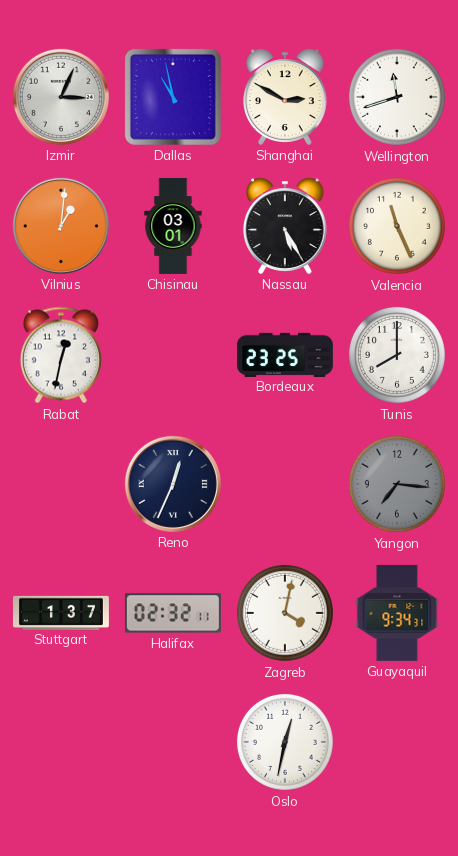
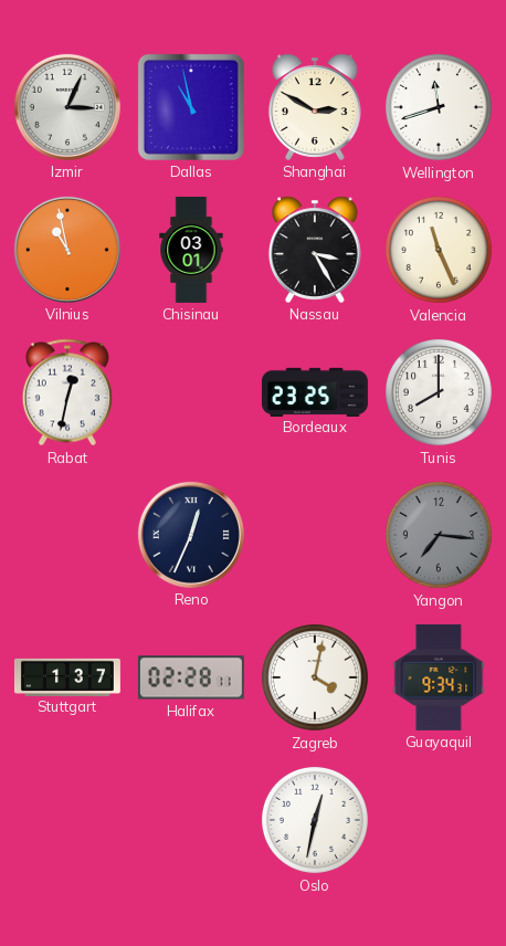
Vilnius: 1:01 -> 10:58
Nassau: 5:25 -> 3:25
Halifax: 02:32 -> 02:28
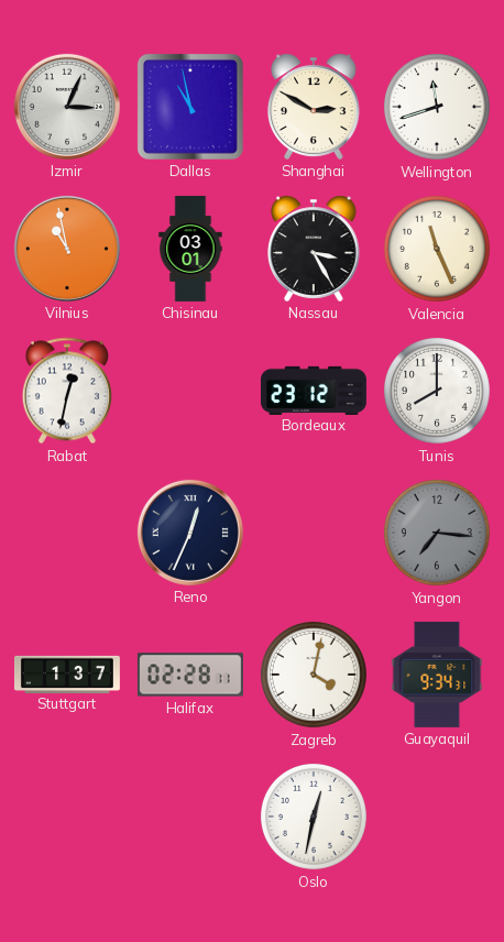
Bordeaux: 23:25 -> 23:12
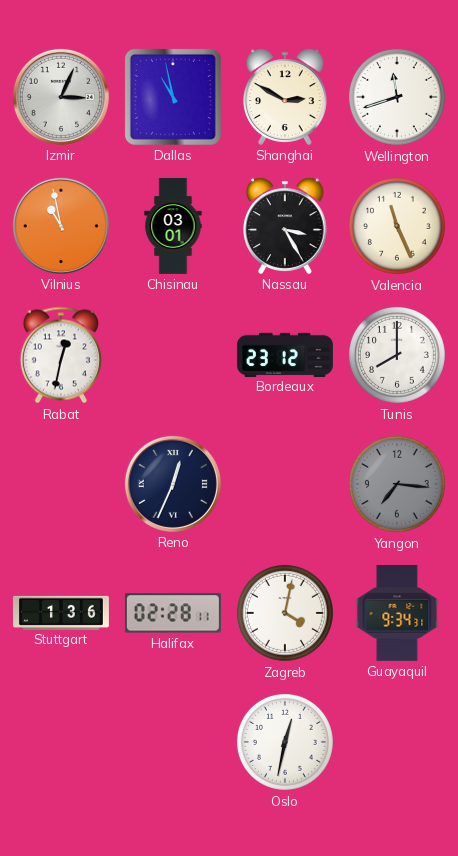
Stuttgart: 1:37 -> 1:36
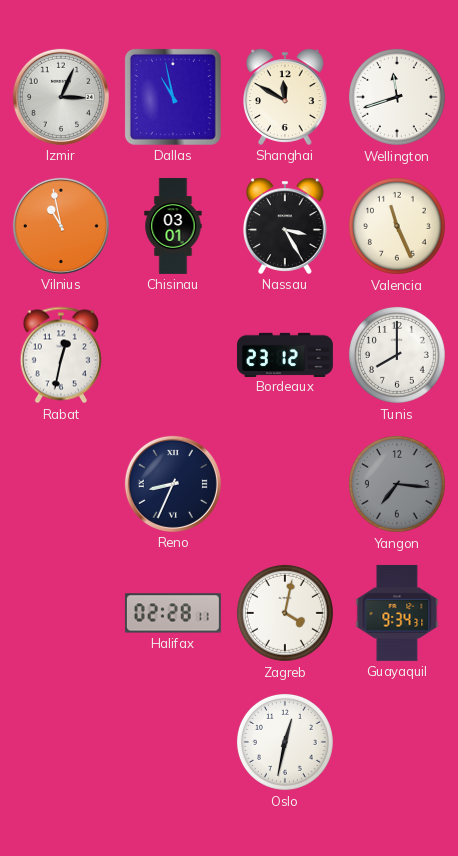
Shanghai: 2:50 -> 11:50
Reno: 12:34 -> 8:34
Stuttgart: 1:36 -> none
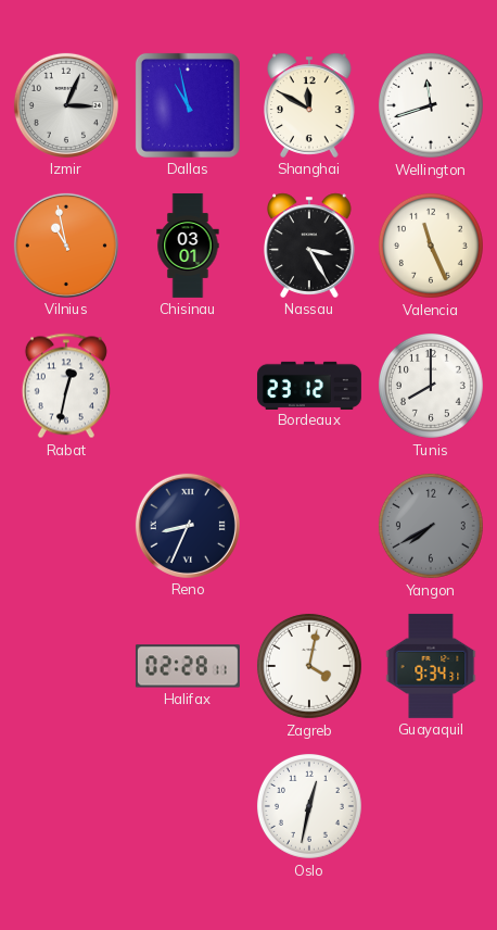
Yangon: 7:16 -> 7:40
